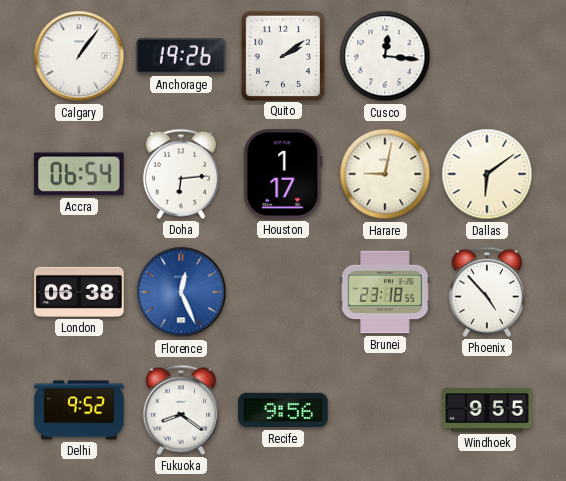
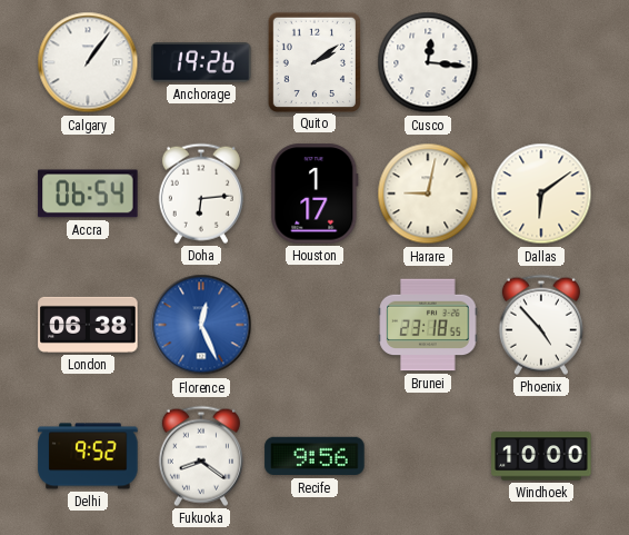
Windhoek: 9:55 -> 10:00
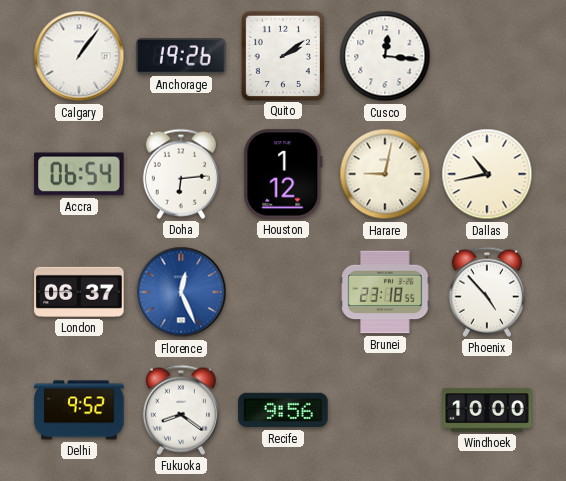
Houston: 1:17 -> 1:12
Dallas: 6:09 -> 10:43
London: 06:38 -> 06:37
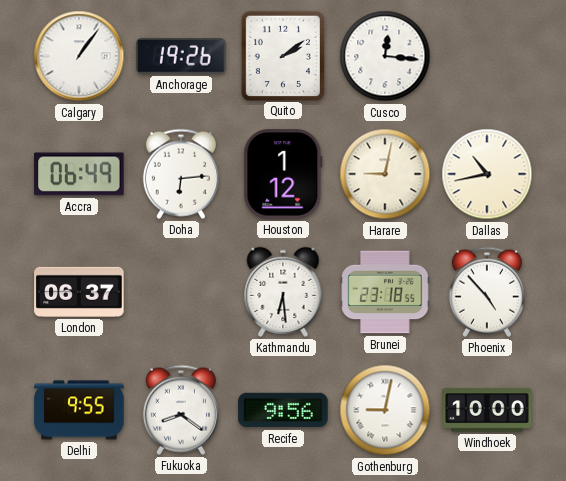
Accra: 06:54 -> 06:49
Florence: 12:26 -> none
Kathmandu: none -> 6:29
Delhi: 9:52 -> 9:55
Gothenburg: none -> 9:02
